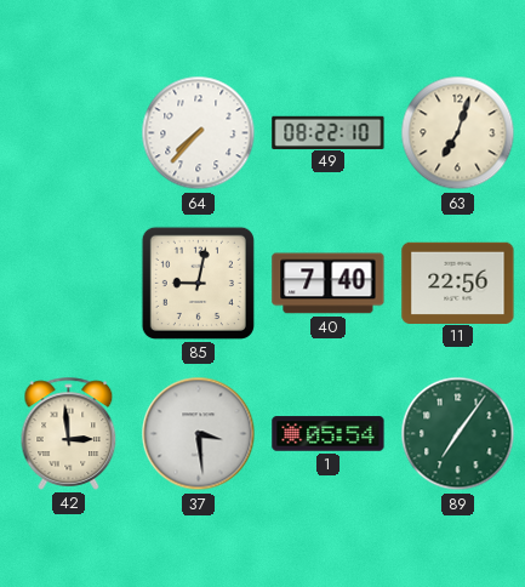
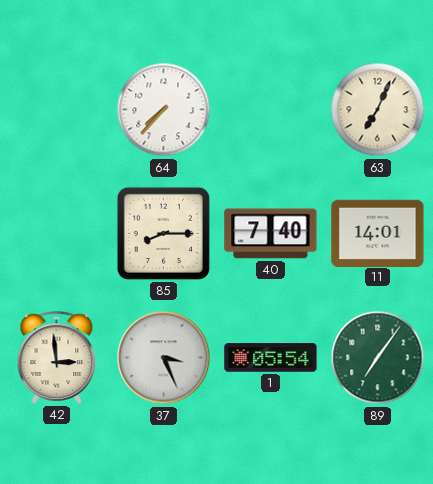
49: 08:22 -> none
63: 7:03 -> 7:04
85: 9:02 -> 8:15
11: 22:56 -> 14:01
37: 3:29 -> 3:26
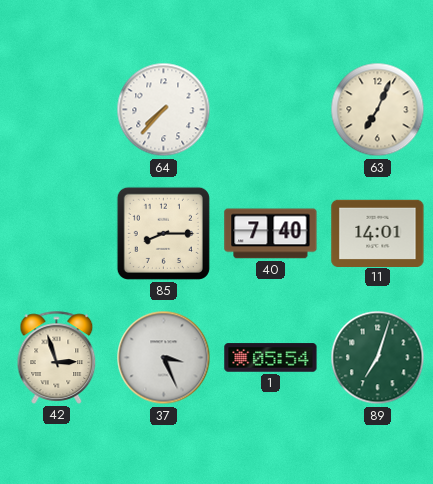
42: 2:59 -> 2:57
89: 7:06 -> 7:03
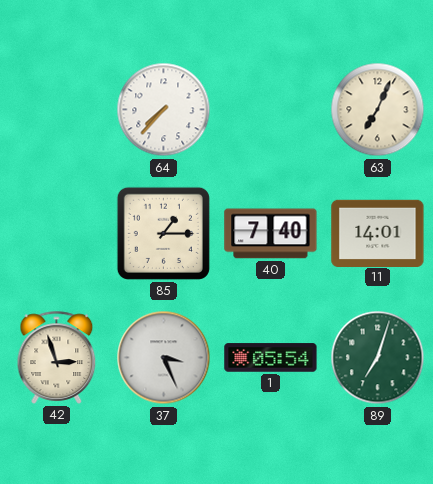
85: 8:15 -> 1:15
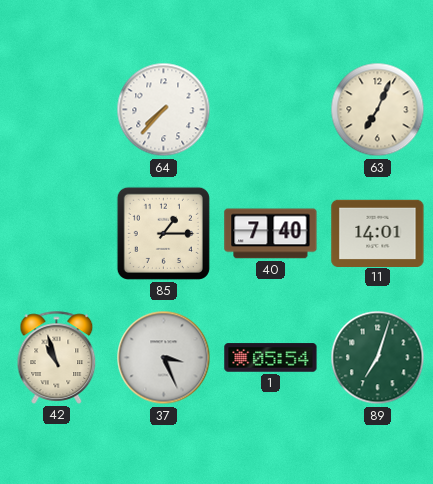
42: 2:57 -> 10:57
